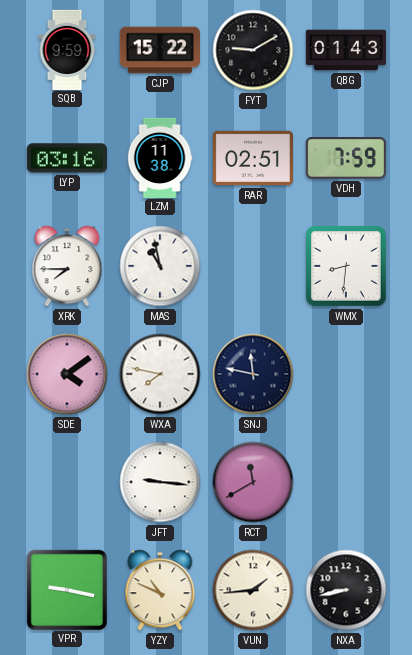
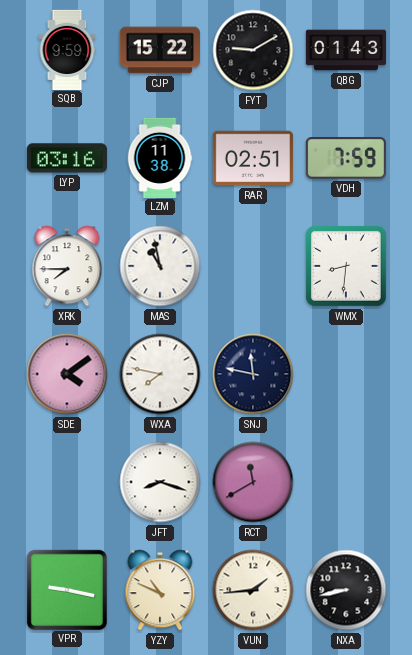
JFT: 9:16 -> 8:18
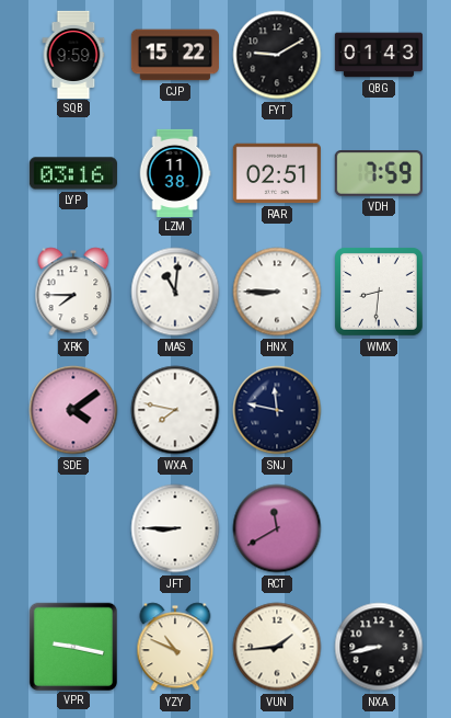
MAS: 10:58 -> 11:01
HNX: none -> 8:45
JFT: 8:18 -> 8:45
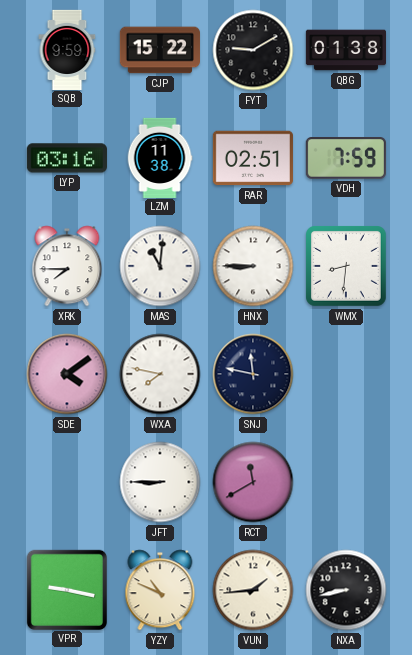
QBG: 01:43 -> 01:38
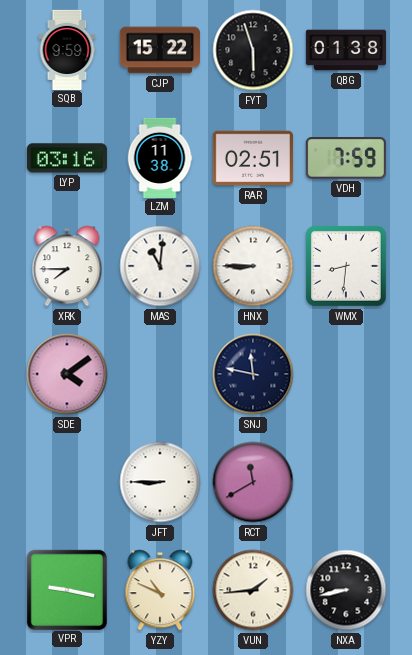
FYT: 9:10 -> 5:57
WXA: 7:47 -> none
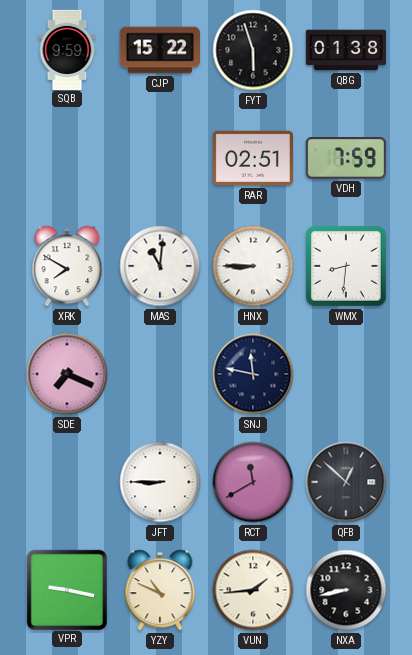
LYP: 03:16 -> none
LZM: 11:38 -> none
XRK: 7:45 -> 7:50
SDE: 4:09 -> 7:19
QFB: none -> 12:52
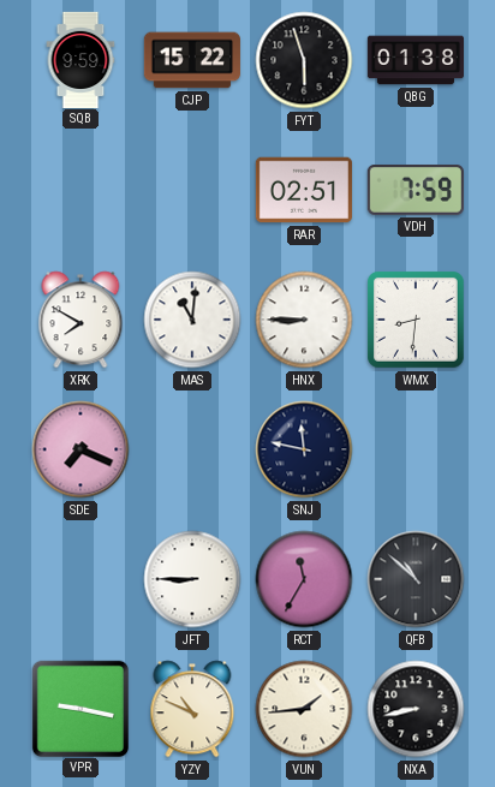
RCT: 11:40 -> 11:35
QFB: 12:52 -> 10:52
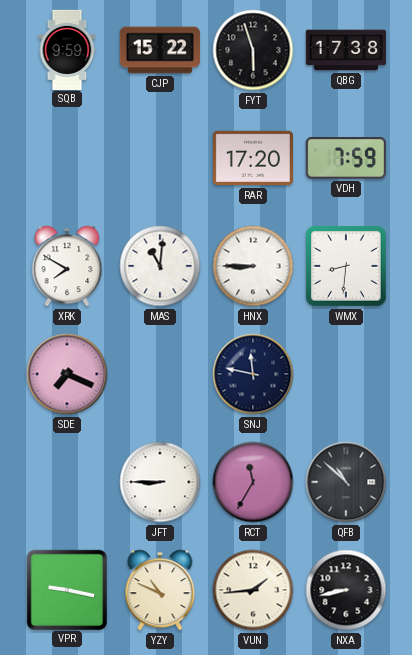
QBG: 01:38 -> 17:38
RAR: 02:51 -> 17:20
